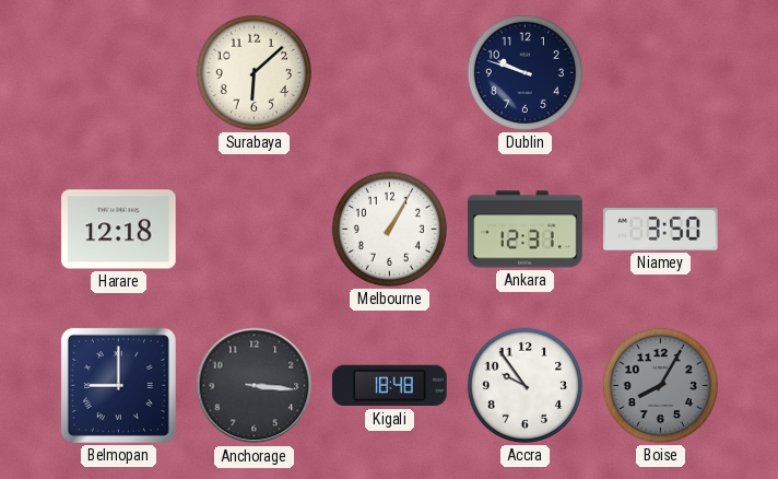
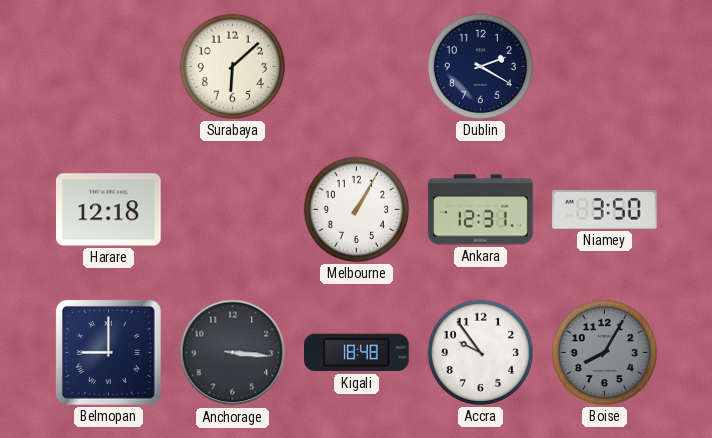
Dublin: 9:48 -> 2:20
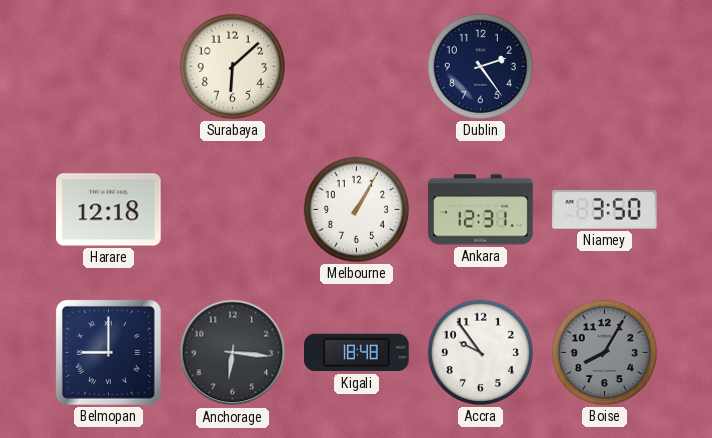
Dublin: 2:20 -> 2:24
Anchorage: 3:16 -> 6:16
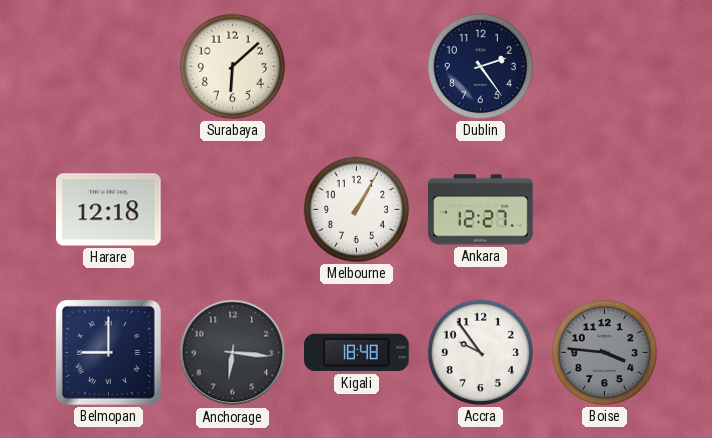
Ankara: 12:31 -> 12:27
Niamey: 3:50 -> none
Boise: 8:05 -> 3:46
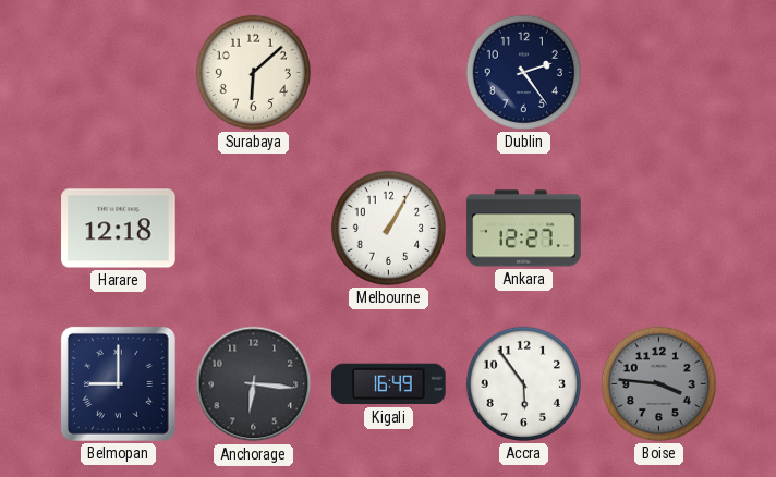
Kigali: 18:48 -> 16:49
Accra: 9:54 -> 5:54
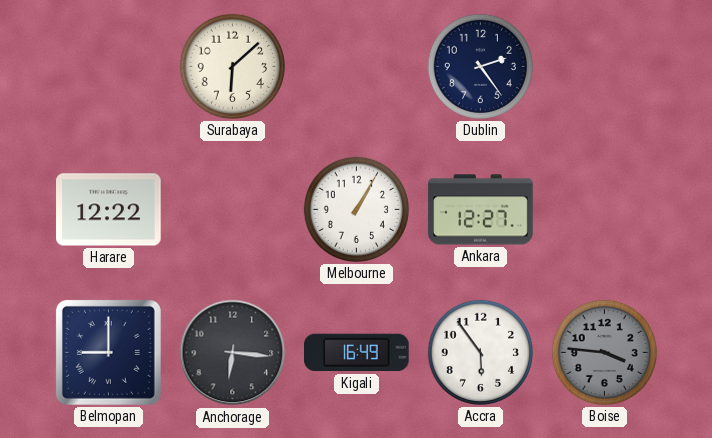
Harare: 12:18 -> 12:22
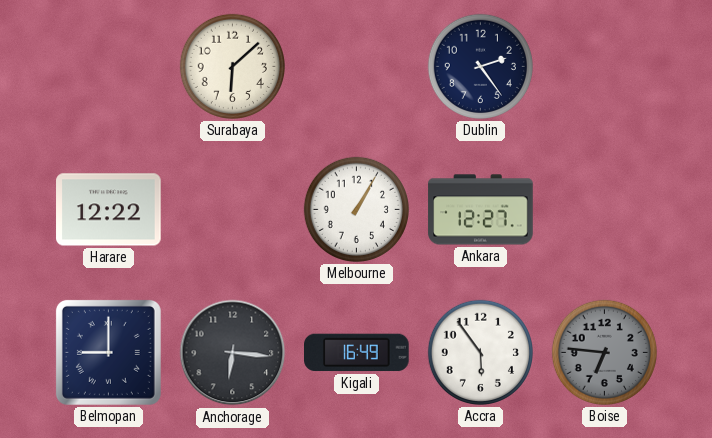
Boise: 3:46 -> 6:46
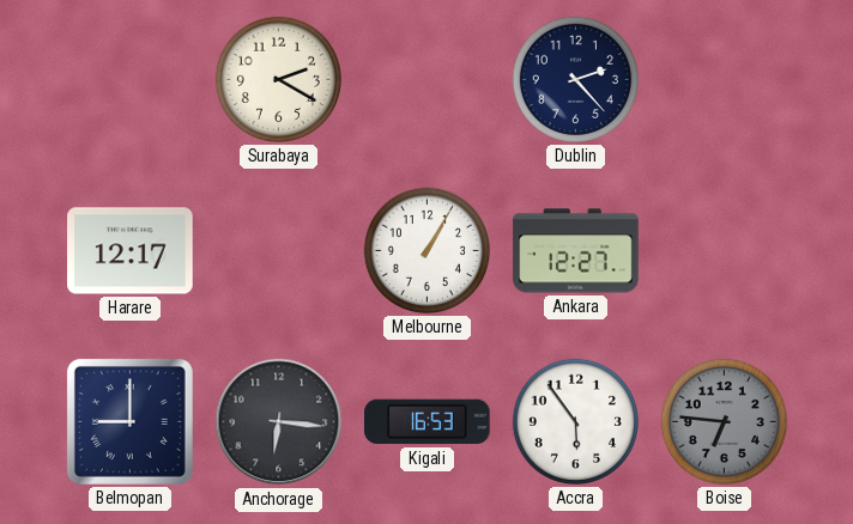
Surabaya: 6:08 -> 2:20
Dublin: 2:24 -> 2:23
Harare: 12:22 -> 12:17
Kigali: 16:49 -> 16:53
